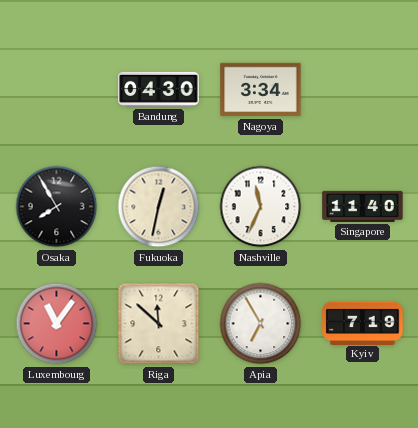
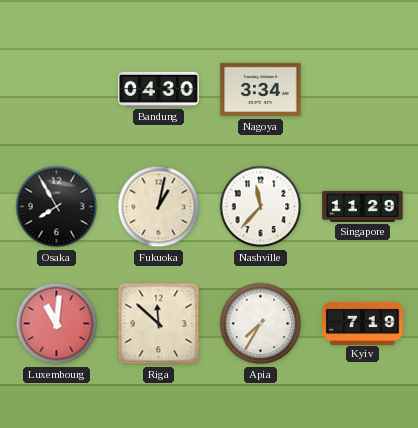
Fukuoka: 12:32 -> 1:02
Nashville: 11:34 -> 11:37
Singapore: 11:40 -> 11:29
Luxembourg: 11:06 -> 11:01
Apia: 6:55 -> 7:35
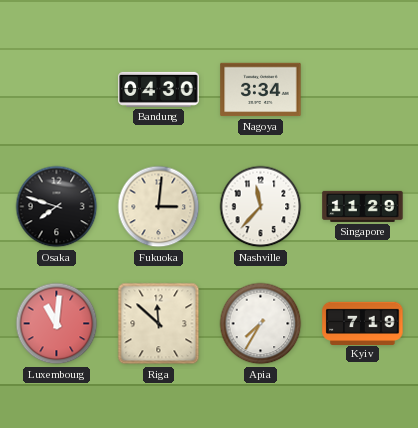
Osaka: 7:55 -> 7:48
Fukuoka: 1:02 -> 3:01
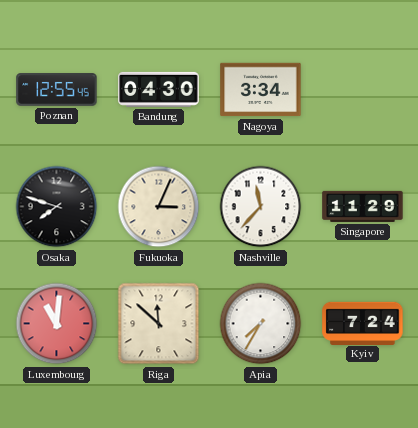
Poznan: none -> 12:55
Fukuoka: 3:01 -> 3:04
Kyiv: 7:19 -> 7:24
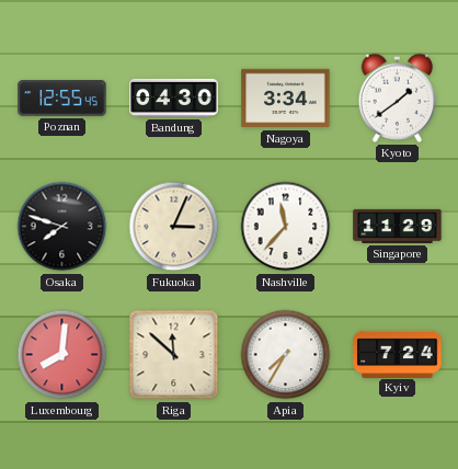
Kyoto: none -> 1:39
Luxembourg: 11:01 -> 8:01
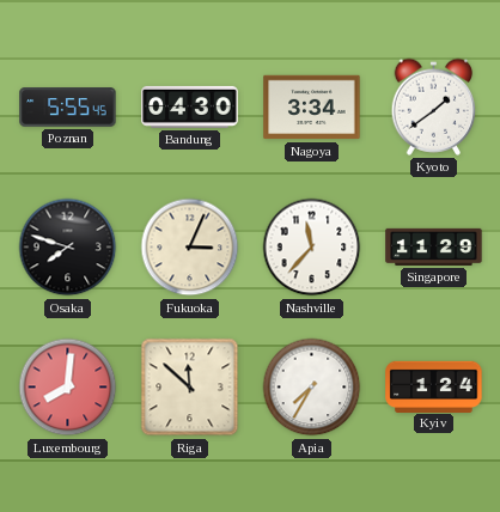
Poznan: 12:55 -> 5:55
Kyiv: 7:24 -> 1:24
